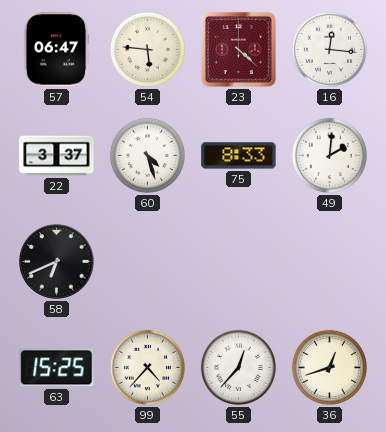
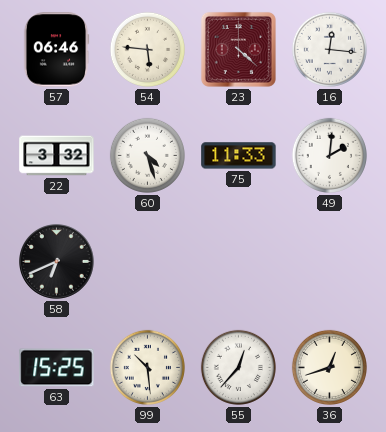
57: 06:47 -> 06:46
22: 3:37 -> 3:32
75: 8:33 -> 11:33
99: 4:37 -> 10:29
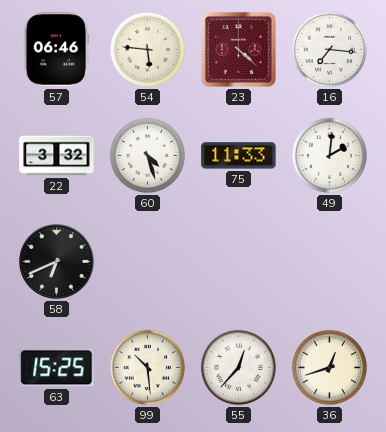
16: 12:16 -> 7:16
